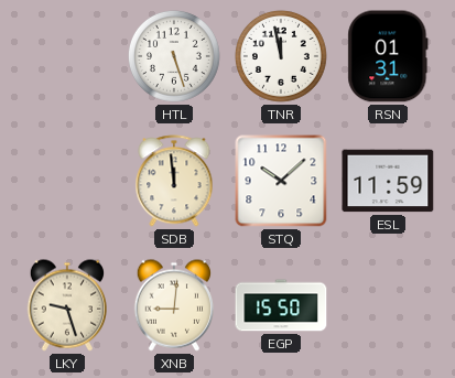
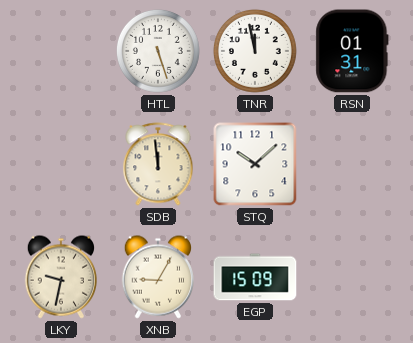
ESL: 11:59 -> none
LKY: 9:27 -> 9:32
XNB: 9:01 -> 9:05
EGP: 15:50 -> 15:09
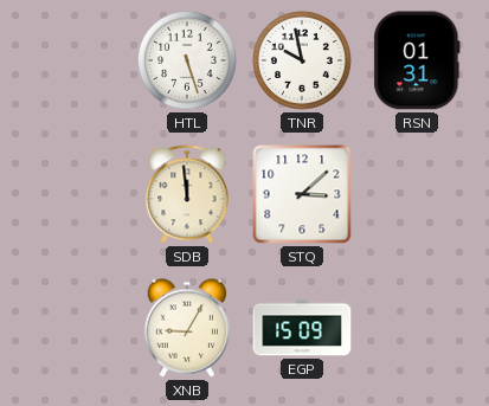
TNR: 11:58 -> 9:58
STQ: 10:08 -> 3:08
LKY: 9:32 -> none
